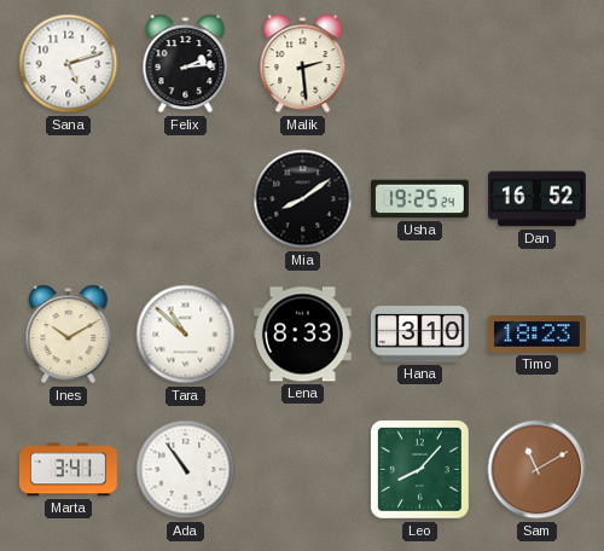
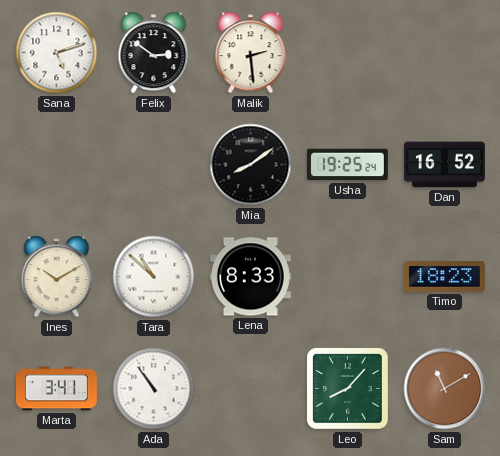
Felix: 2:14 -> 2:51
Hana: 3:10 -> none
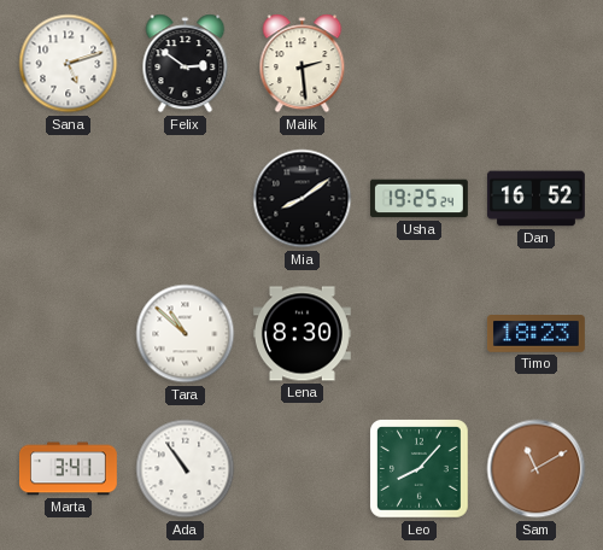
Ines: 10:10 -> none
Lena: 8:33 -> 8:30
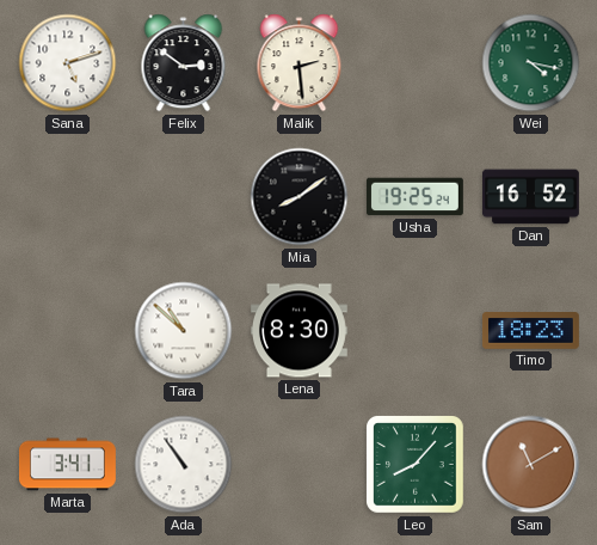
Wei: none -> 4:17
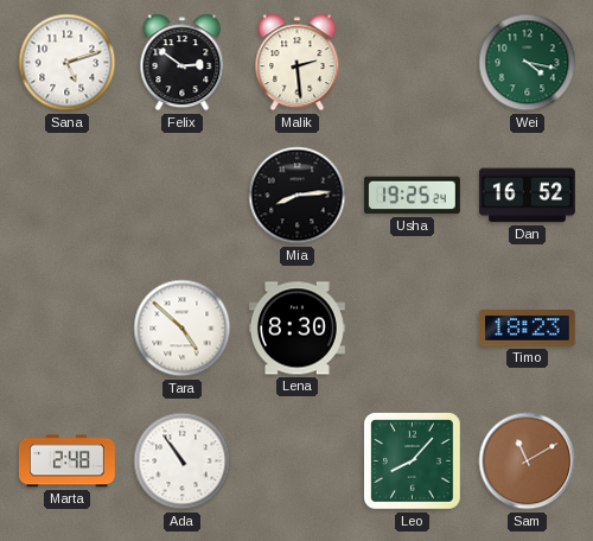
Mia: 8:09 -> 8:14
Tara: 10:52 -> 4:52
Marta: 3:41 -> 2:48
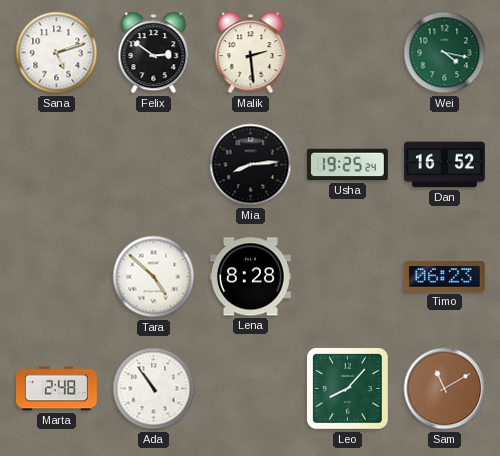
Lena: 8:30 -> 8:28
Timo: 18:23 -> 06:23
